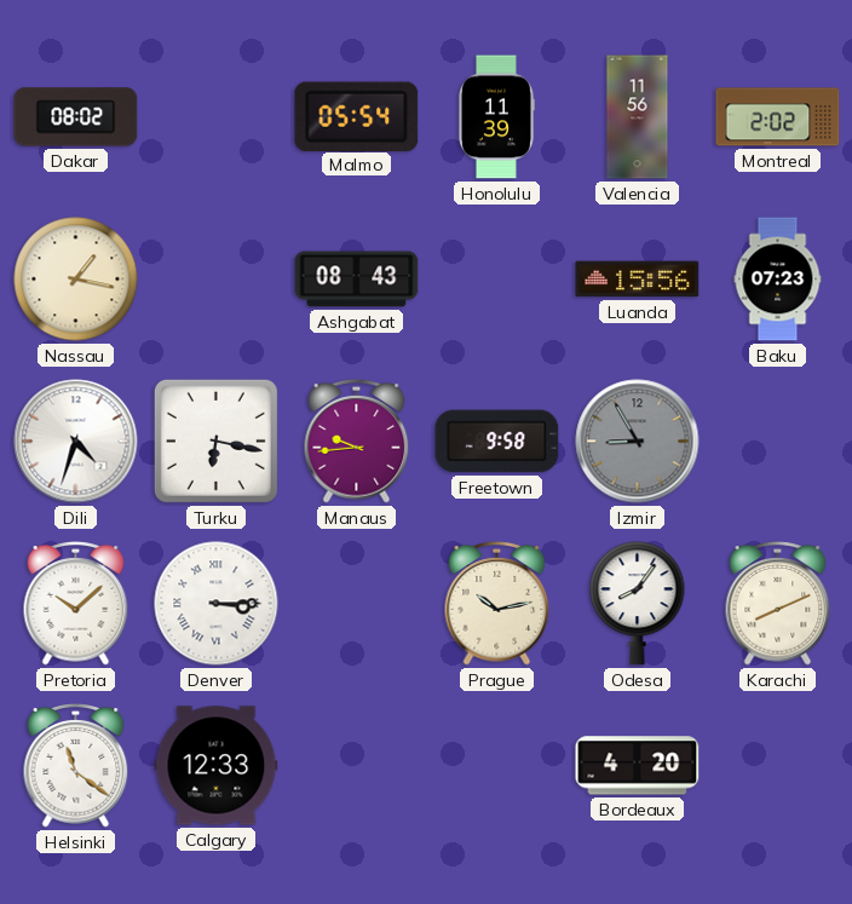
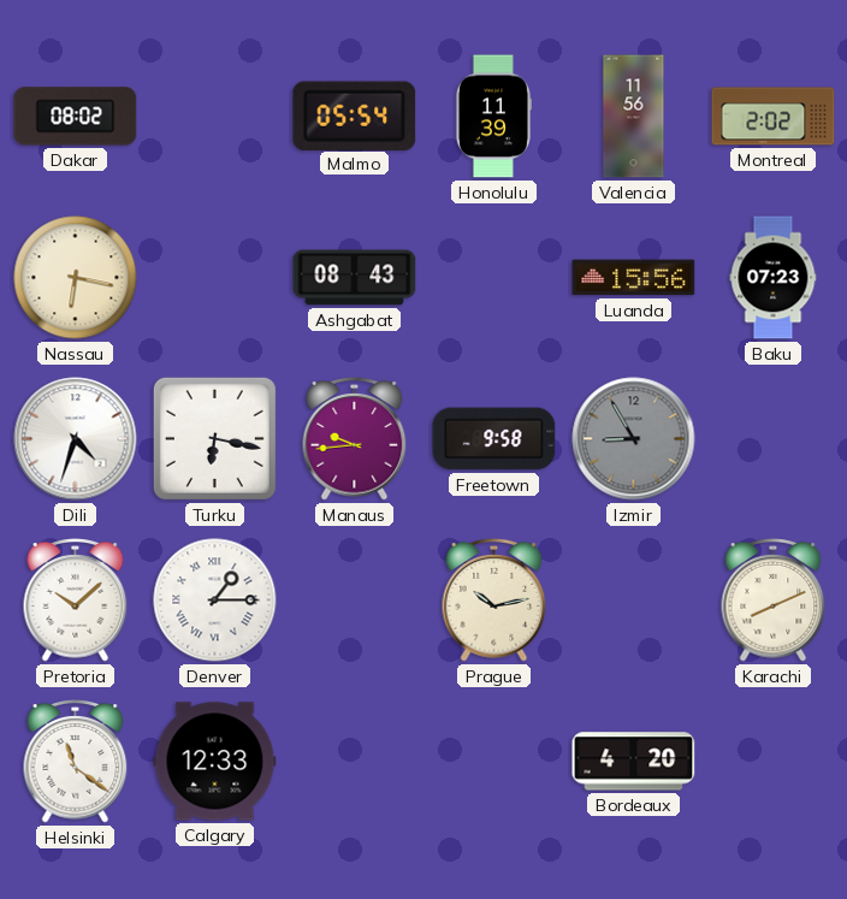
Nassau: 1:17 -> 6:17
Denver: 3:15 -> 1:15
Odesa: 8:06 -> none
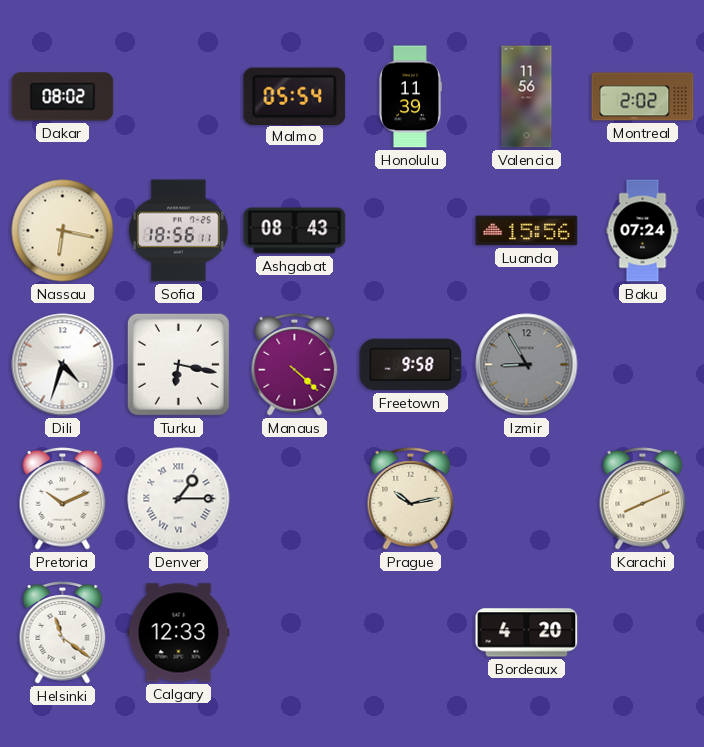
Sofia: none -> 18:56
Baku: 07:23 -> 07:24
Manaus: 9:44 -> 4:22
Pretoria: 10:08 -> 10:11
